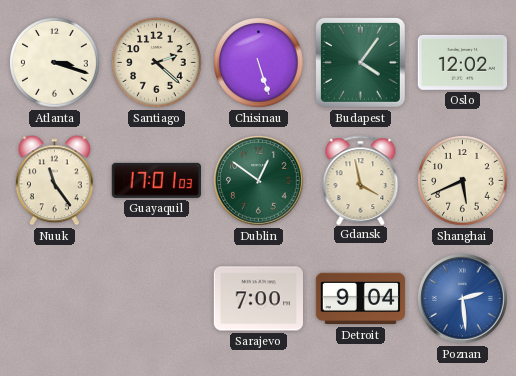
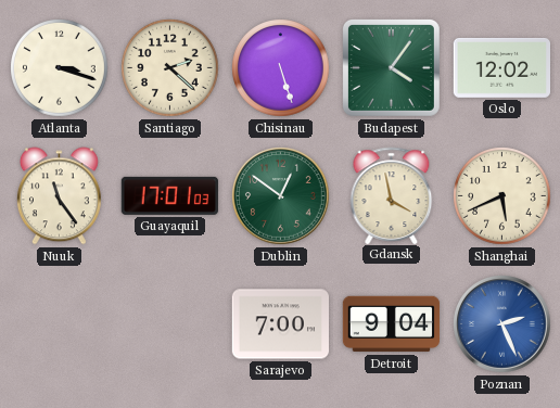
Poznan: 2:29 -> 2:26
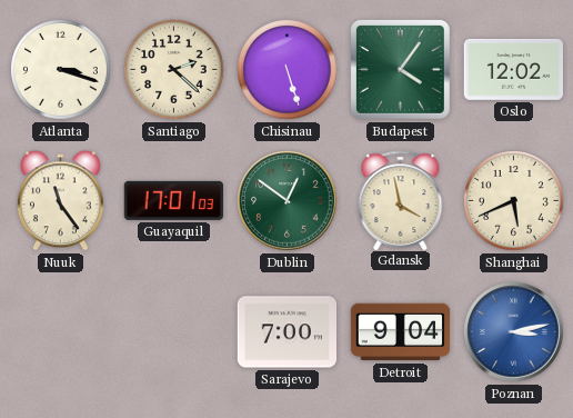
Poznan: 2:26 -> 3:13
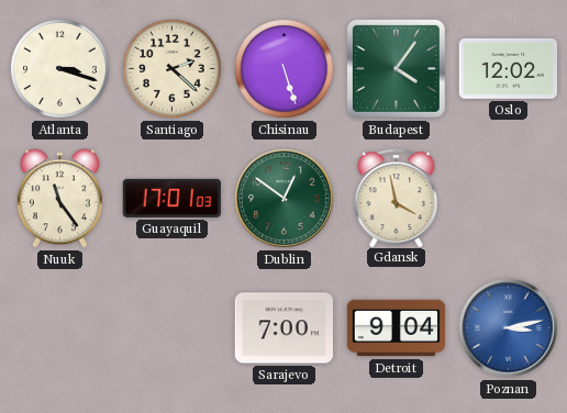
Shanghai: 5:41 -> none
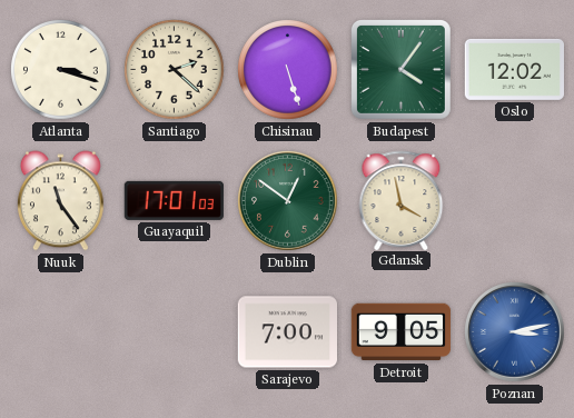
Detroit: 9:04 -> 9:05
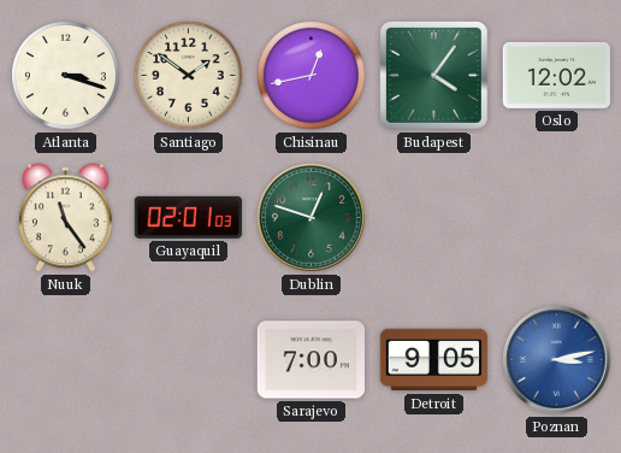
Santiago: 2:22 -> 1:51
Chisinau: 5:27 -> 12:43
Guayaquil: 17:01 -> 02:01
Dublin: 12:51 -> 12:48
Gdansk: 3:58 -> none
